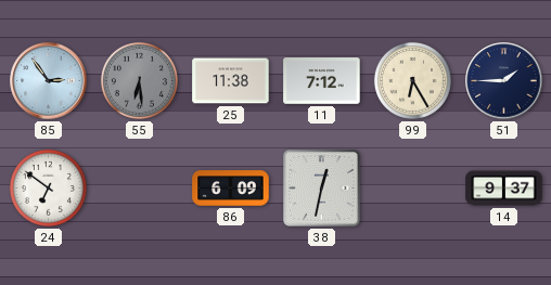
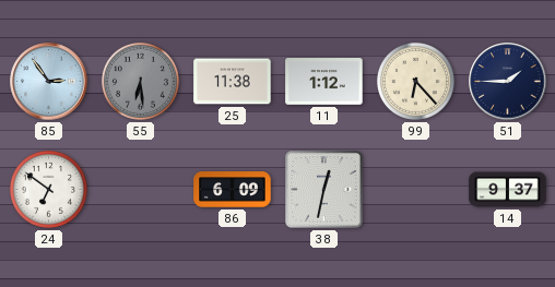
11: 7:12 -> 1:12
99: 6:25 -> 6:23
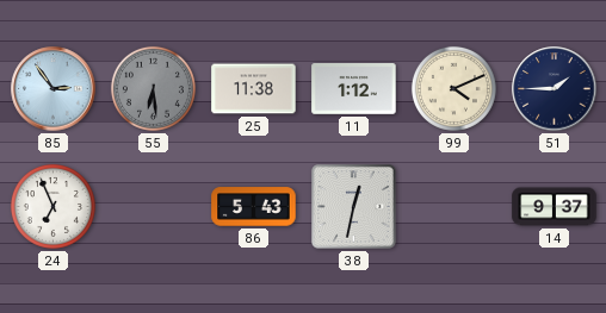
99: 6:23 -> 4:11
24: 6:51 -> 6:56
86: 6:09 -> 5:43
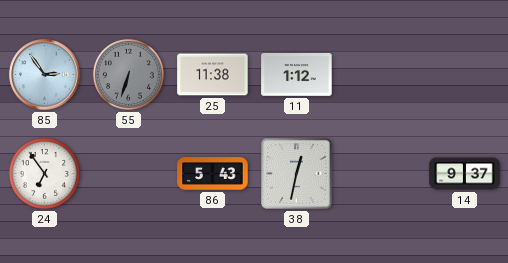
55: 6:29 -> 6:33
99: 4:11 -> none
51: 1:45 -> none
24: 6:56 -> 6:54
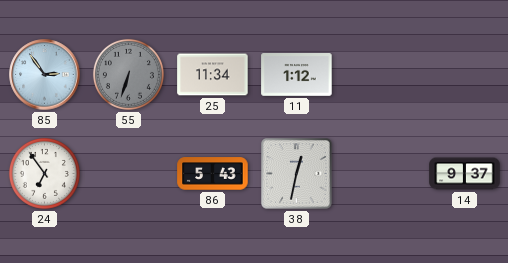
25: 11:38 -> 11:34
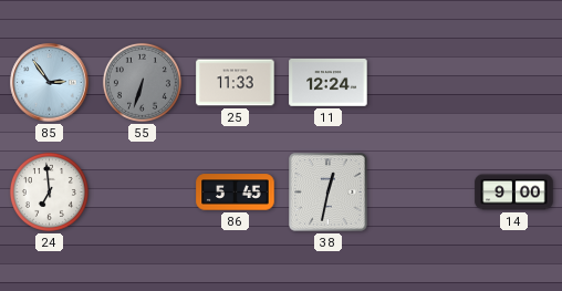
25: 11:34 -> 11:33
11: 1:12 -> 12:24
24: 6:54 -> 6:59
86: 5:43 -> 5:45
14: 9:37 -> 9:00
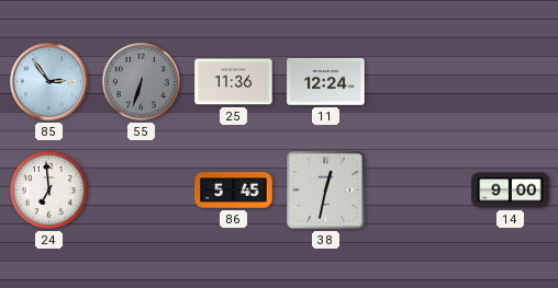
25: 11:33 -> 11:36
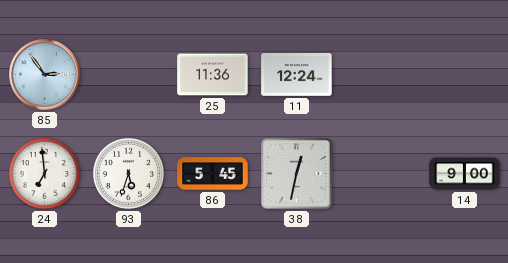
55: 6:33 -> none
93: none -> 5:33
